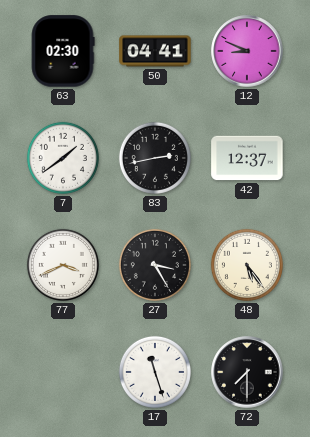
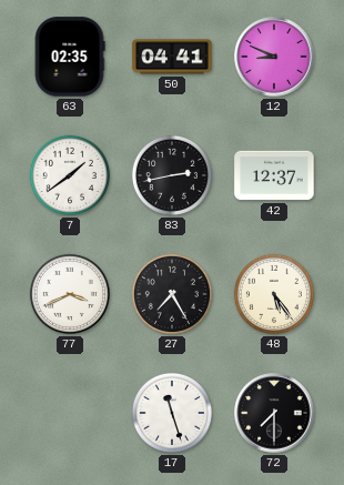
63: 02:30 -> 02:35
27: 3:25 -> 7:25
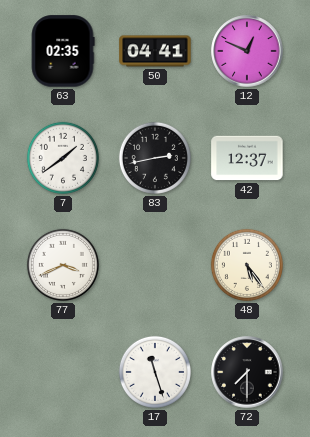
12: 8:49 -> 12:49
27: 7:25 -> none
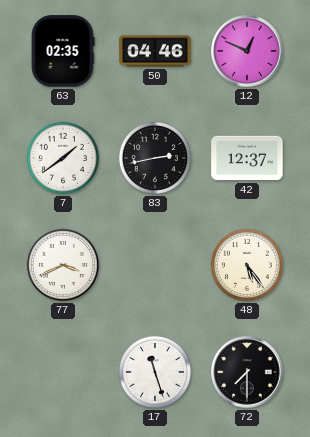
50: 04:41 -> 04:46
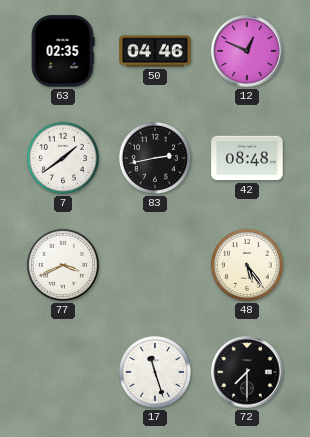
42: 12:37 -> 08:48
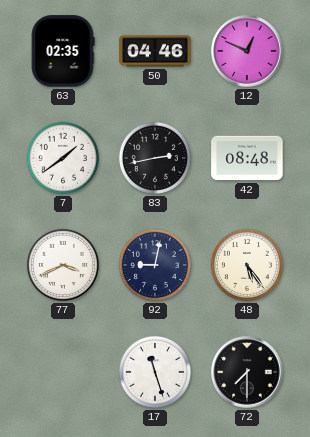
92: none -> 9:02
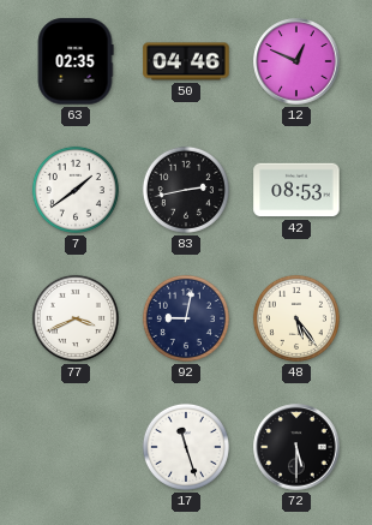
42: 08:48 -> 08:53
72: 7:30 -> 5:30
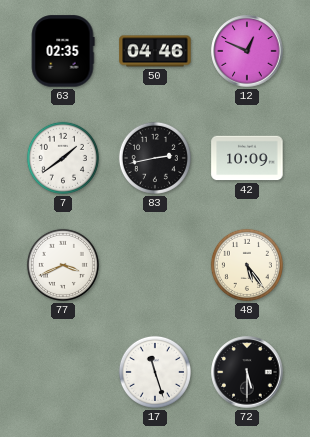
42: 08:53 -> 10:09
92: 9:02 -> none
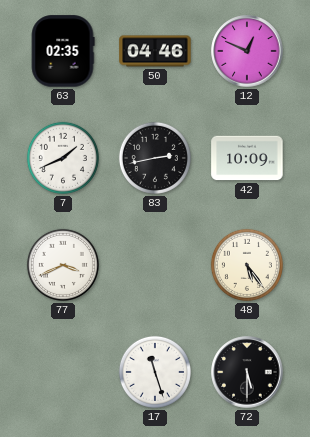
7: 1:39 -> 1:41
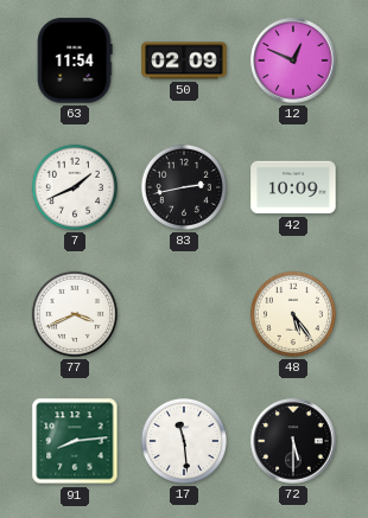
63: 02:35 -> 11:54
50: 04:46 -> 02:09
91: none -> 8:14
17: 11:27 -> 11:29
